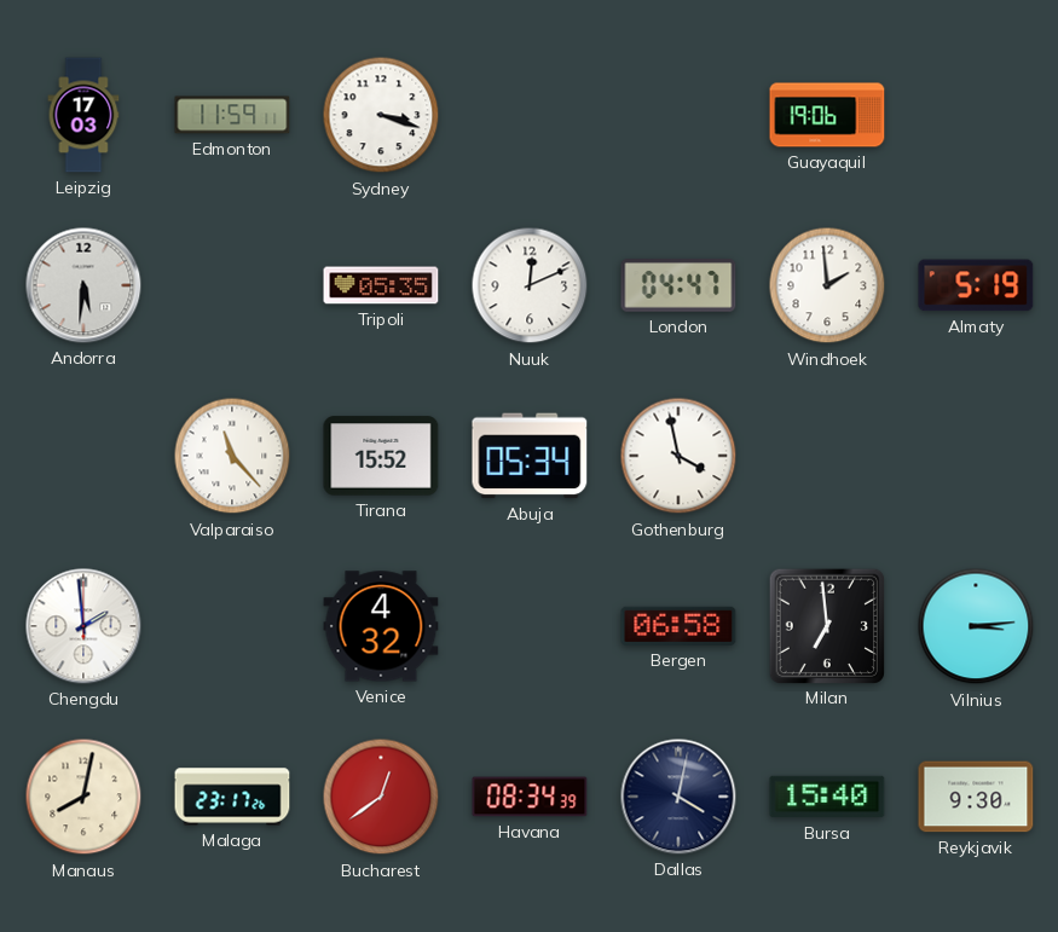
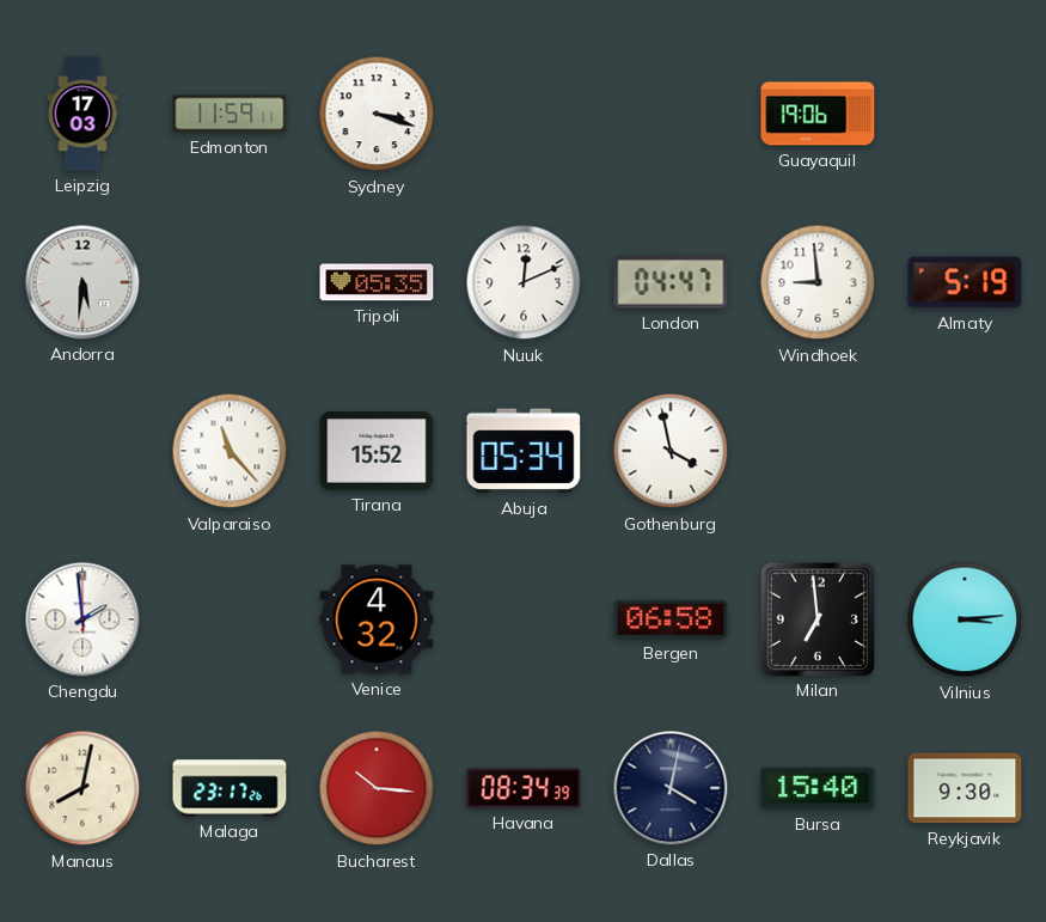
Windhoek: 1:59 -> 8:59
Bucharest: 12:39 -> 10:16
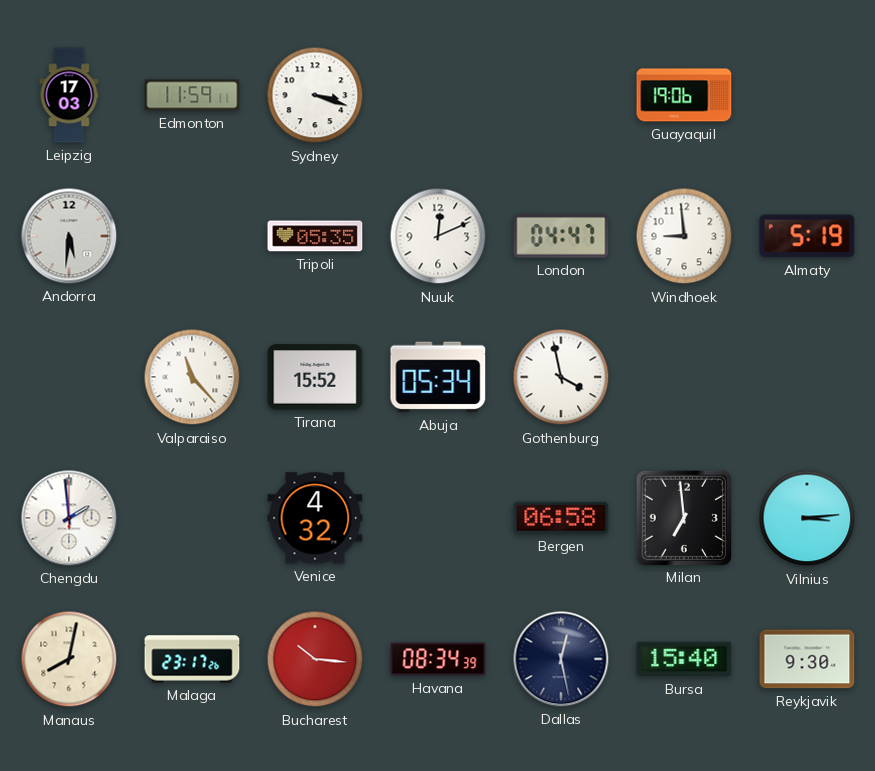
Dallas: 4:02 -> 12:28
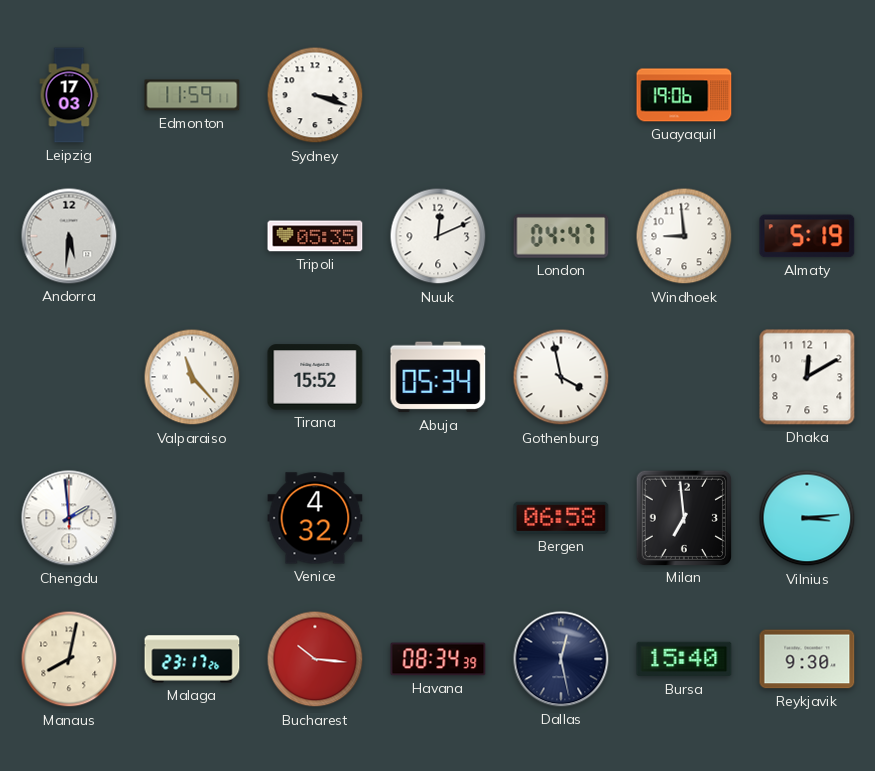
Dhaka: none -> 12:10
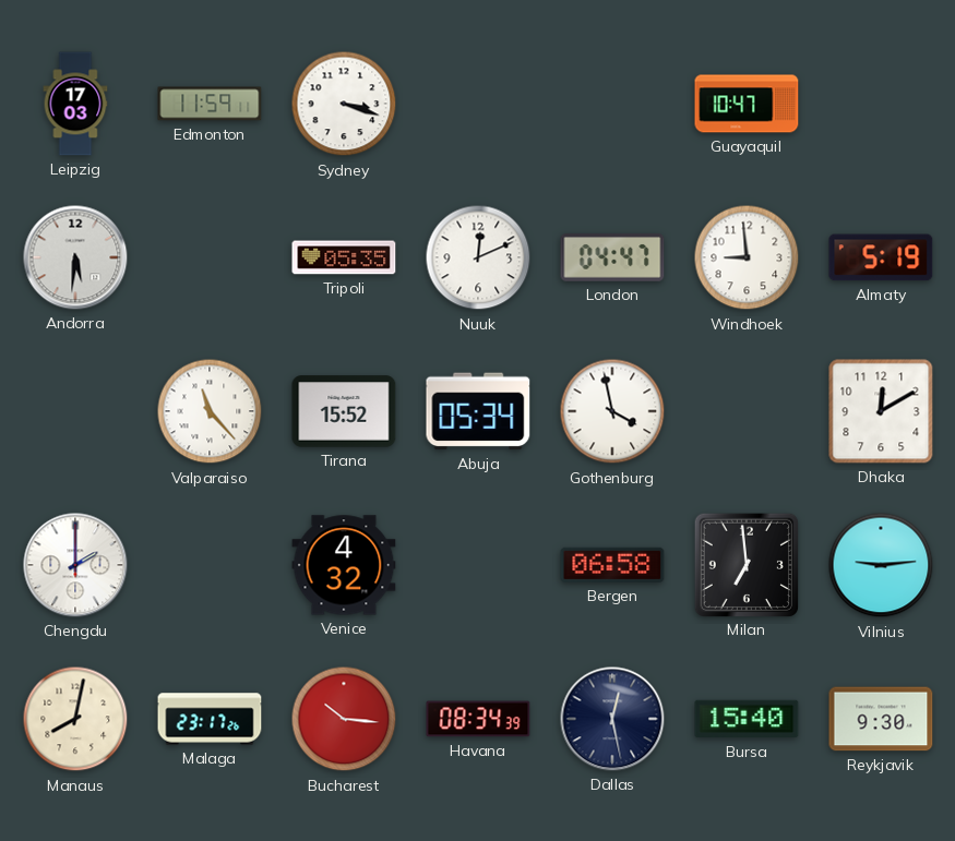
Guayaquil: 19:06 -> 10:47
Chengdu: 1:59 -> 2:00
Vilnius: 3:14 -> 9:14
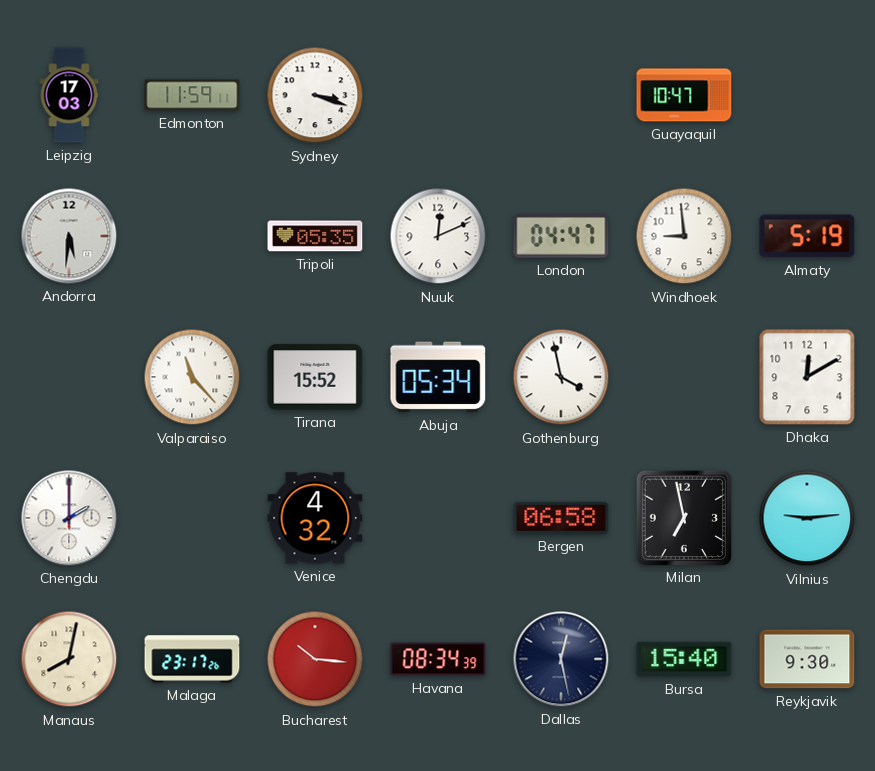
Milan: 6:59 -> 6:58
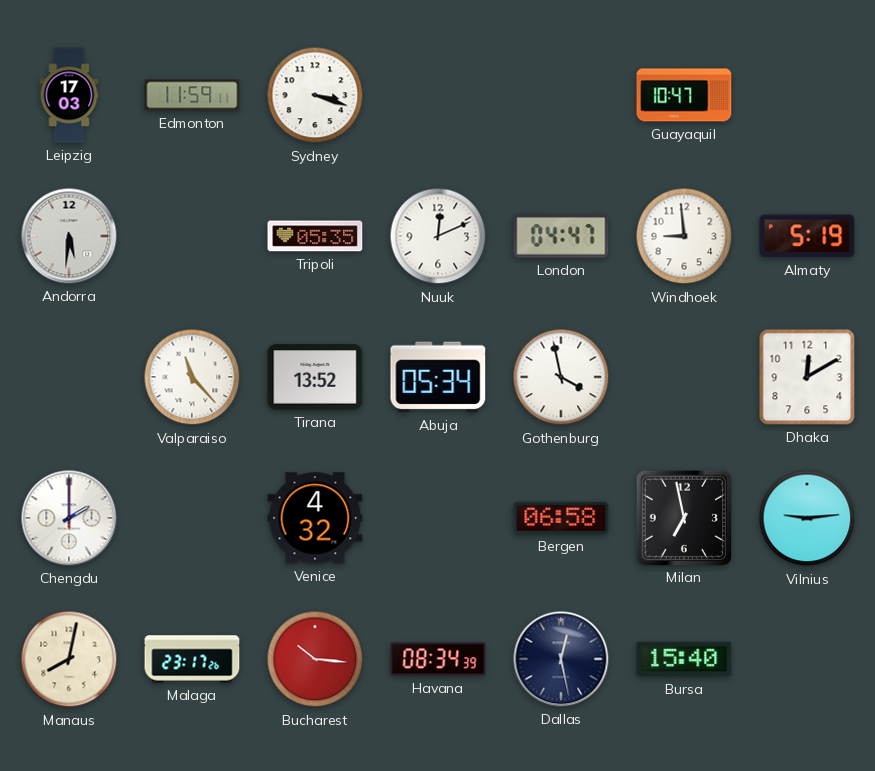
Tirana: 15:52 -> 13:52
Reykjavik: 9:30 -> none
